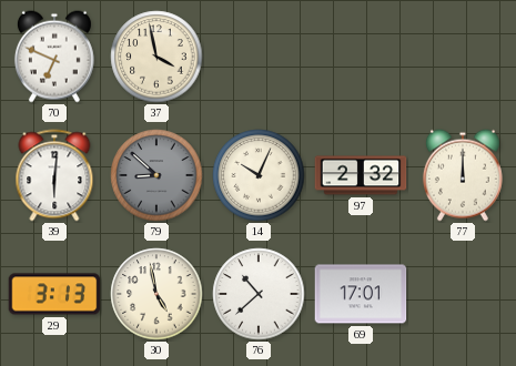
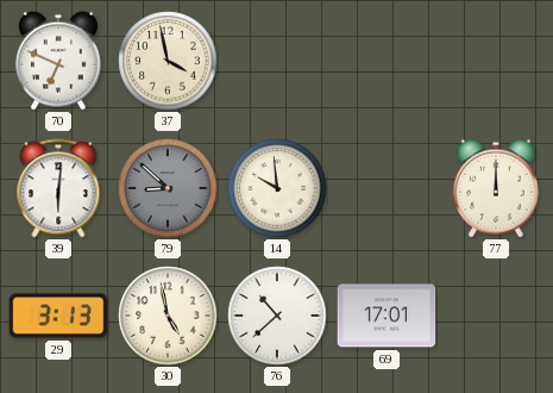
14: 10:04 -> 9:59
97: 2:32 -> none
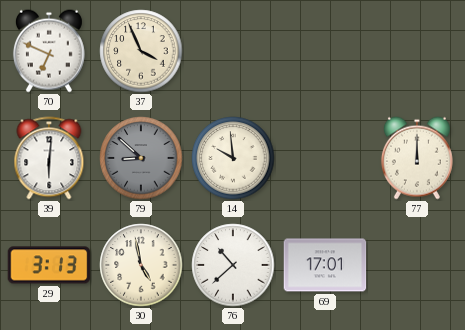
37: 3:58 -> 3:56
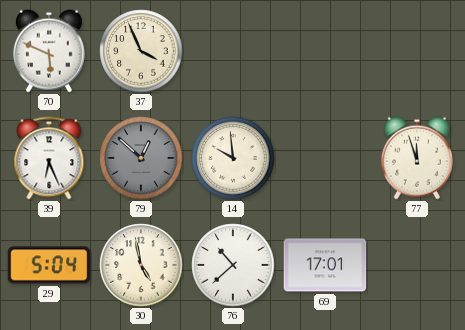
70: 6:49 -> 5:49
39: 6:01 -> 6:26
79: 8:52 -> 12:52
77: 12:00 -> 11:57
29: 3:13 -> 5:04
